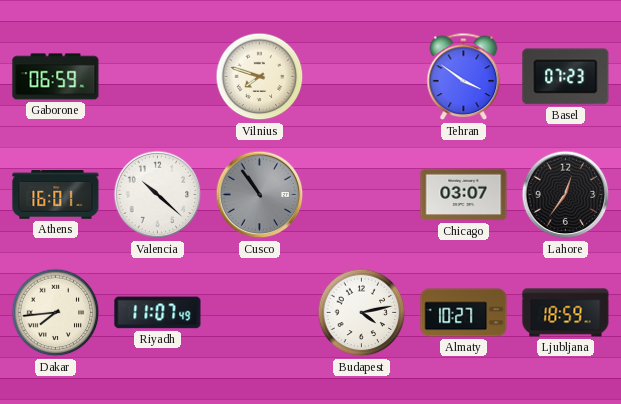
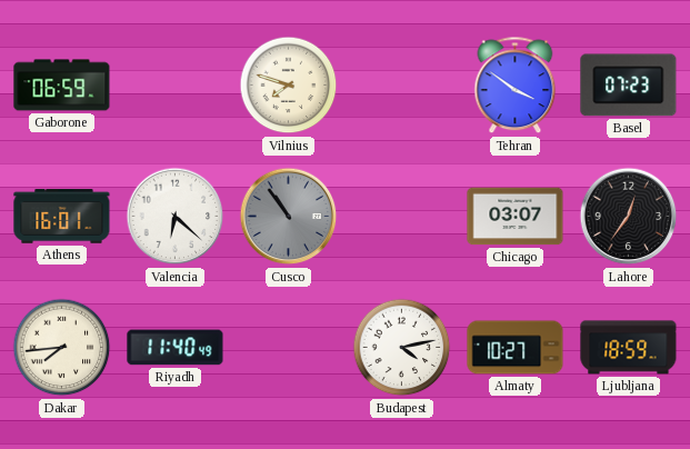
Valencia: 10:22 -> 6:22
Riyadh: 11:07 -> 11:40
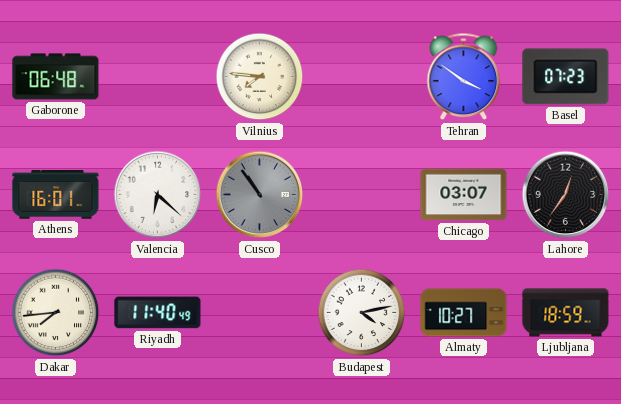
Gaborone: 06:59 -> 06:48
Vilnius: 7:48 -> 7:46
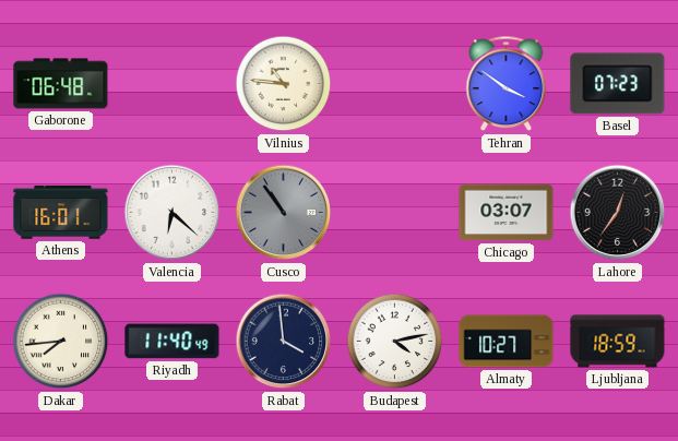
Vilnius: 7:46 -> 10:46
Rabat: none -> 3:59
